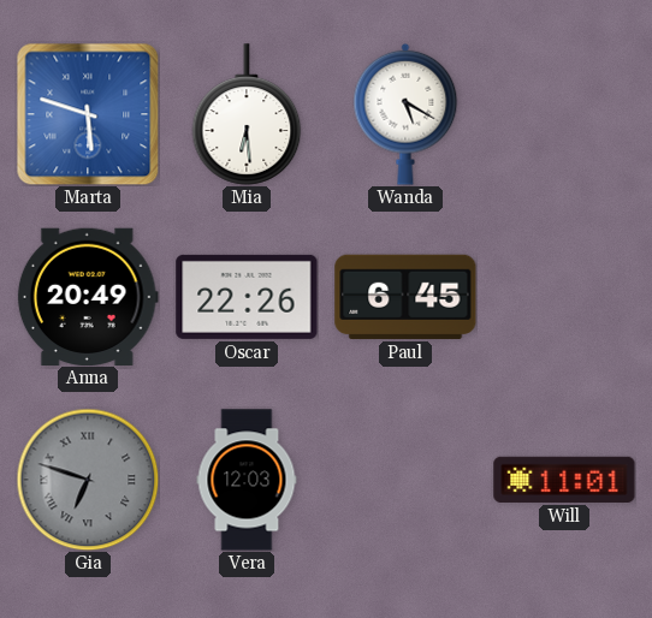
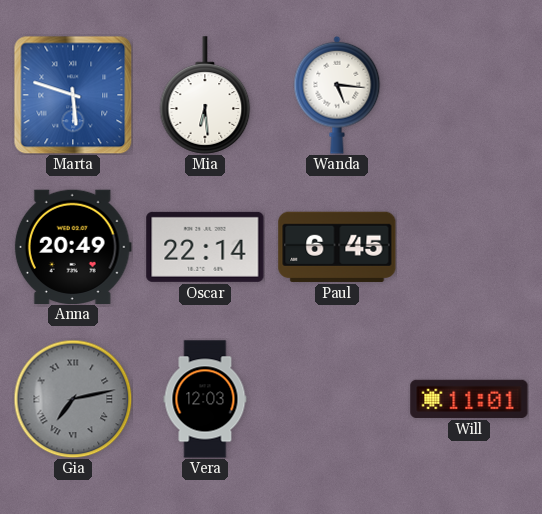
Wanda: 5:20 -> 5:16
Oscar: 22:26 -> 22:14
Gia: 6:48 -> 7:13
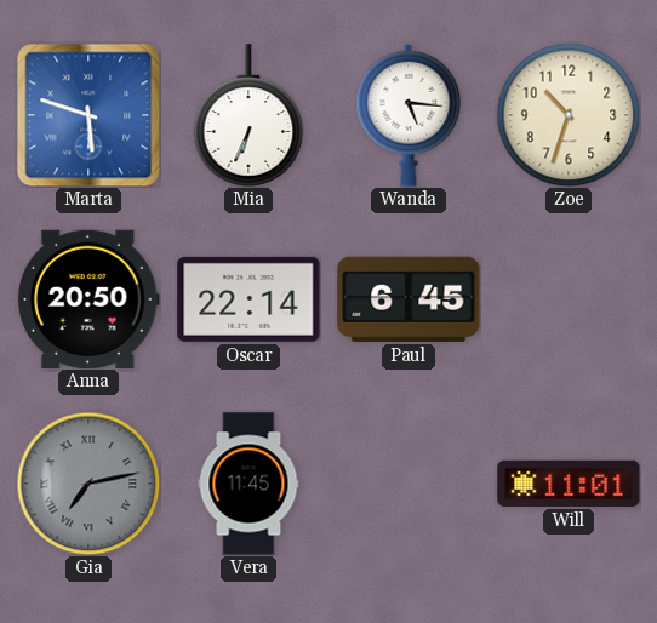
Mia: 6:29 -> 6:34
Zoe: none -> 10:33
Anna: 20:49 -> 20:50
Vera: 12:03 -> 11:45
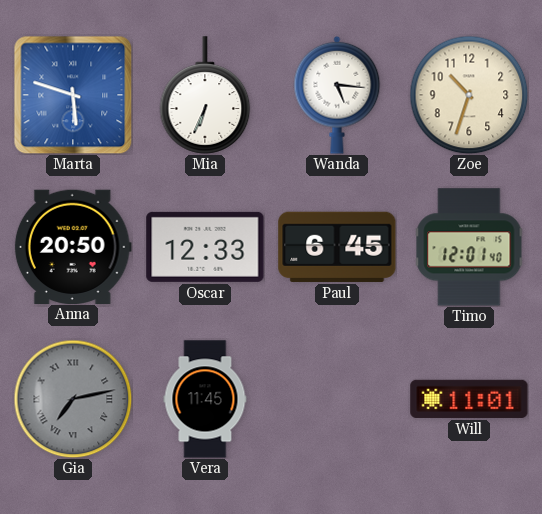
Oscar: 22:14 -> 12:33
Timo: none -> 12:01
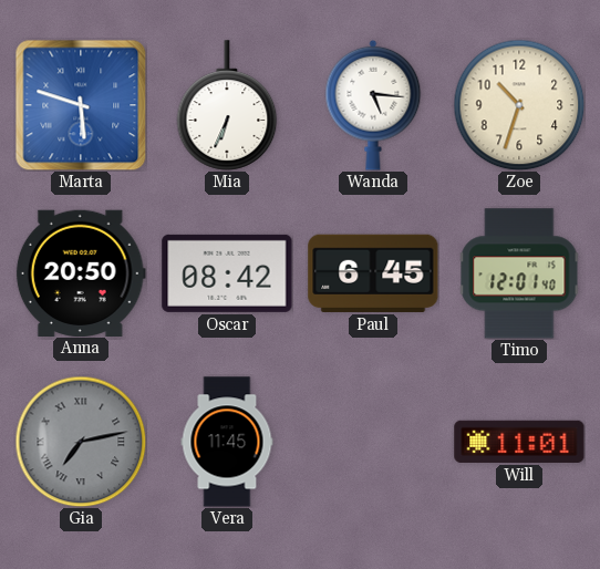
Oscar: 12:33 -> 08:42
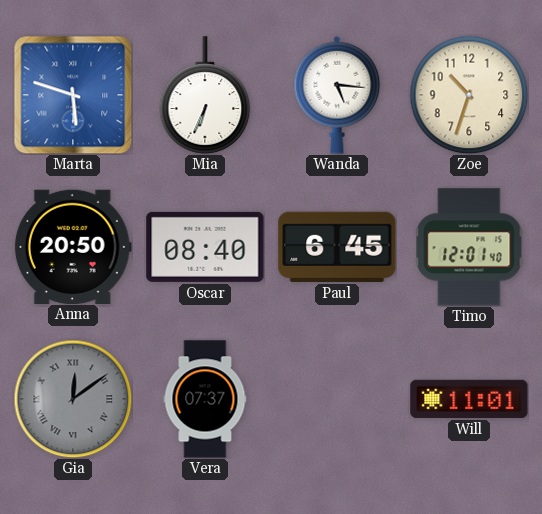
Oscar: 08:42 -> 08:40
Gia: 7:13 -> 12:09
Vera: 11:45 -> 07:37
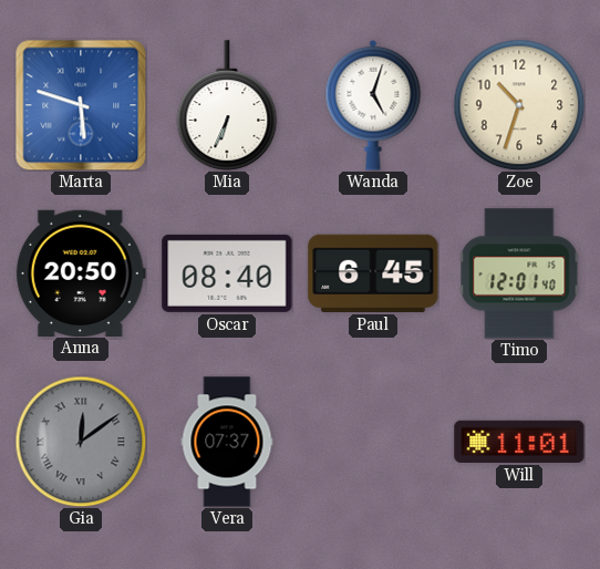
Wanda: 5:16 -> 5:03
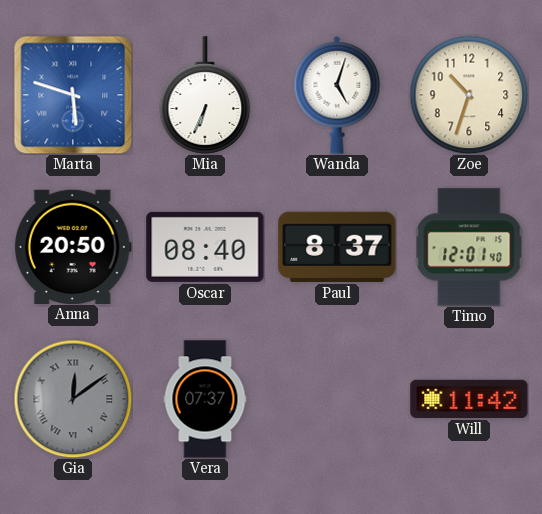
Paul: 6:45 -> 8:37
Will: 11:01 -> 11:42
